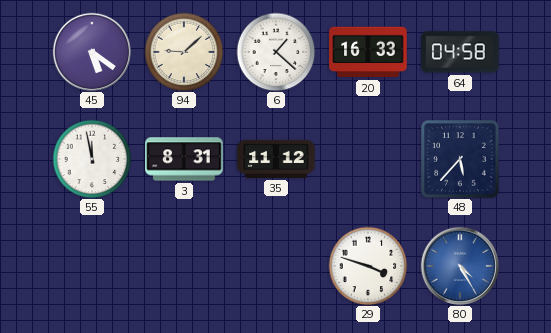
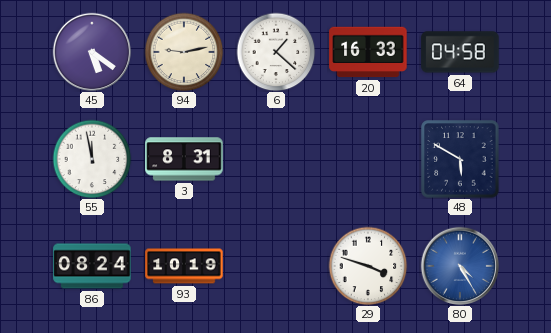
94: 9:08 -> 9:13
35: 11:12 -> none
48: 5:37 -> 5:50
86: none -> 08:24
93: none -> 10:19
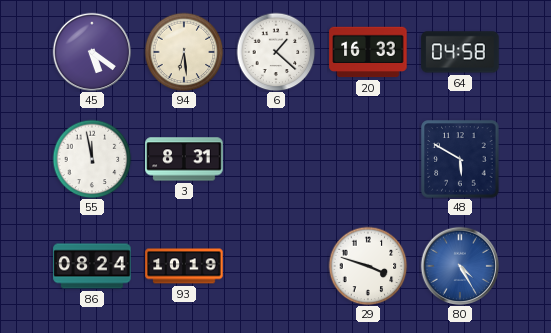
94: 9:13 -> 6:29
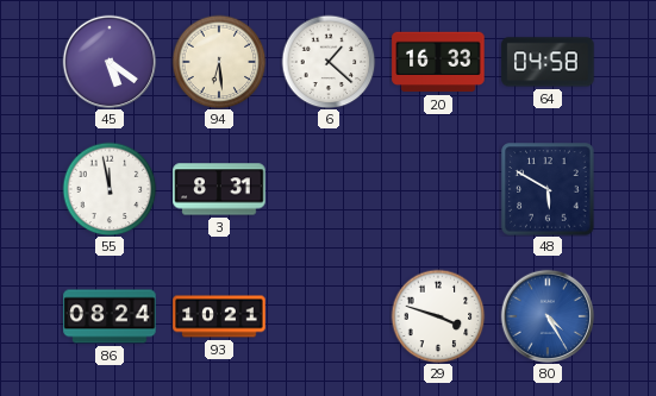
93: 10:19 -> 10:21
